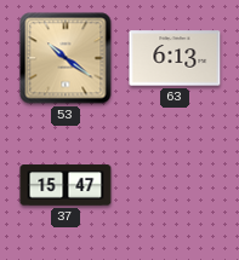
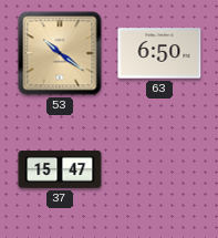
63: 6:13 -> 6:50
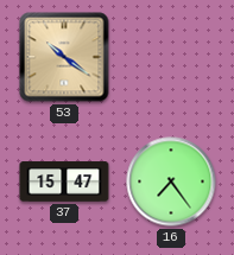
63: 6:50 -> none
16: none -> 7:24
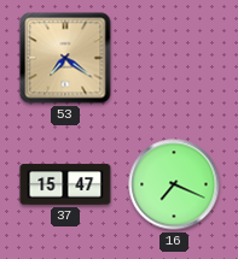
53: 10:21 -> 7:21
16: 7:24 -> 7:19
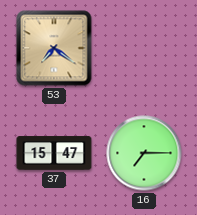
16: 7:19 -> 7:15
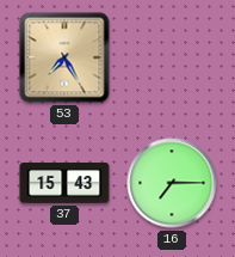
53: 7:21 -> 7:25
37: 15:47 -> 15:43
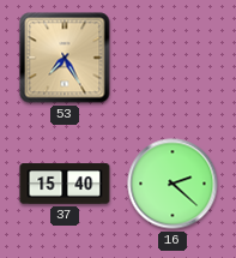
37: 15:43 -> 15:40
16: 7:15 -> 2:22
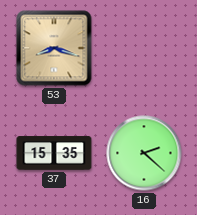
53: 7:25 -> 8:18
37: 15:40 -> 15:35
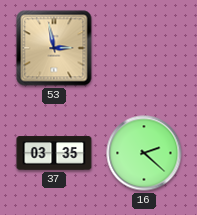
53: 8:18 -> 2:58
37: 15:35 -> 03:35
